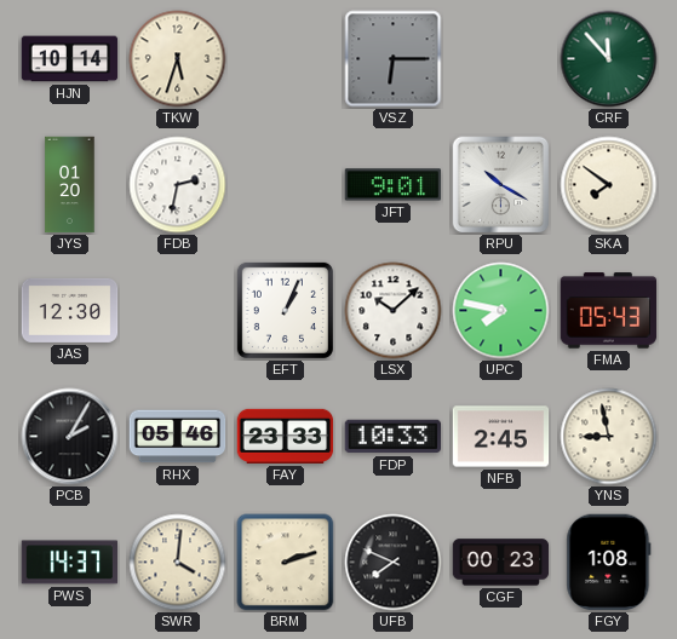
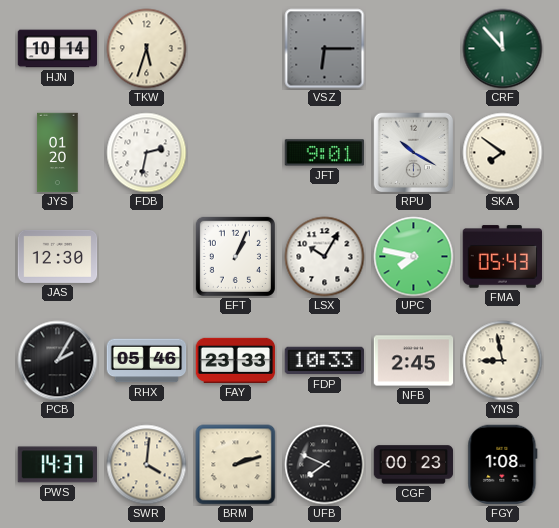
LSX: 10:08 -> 10:05
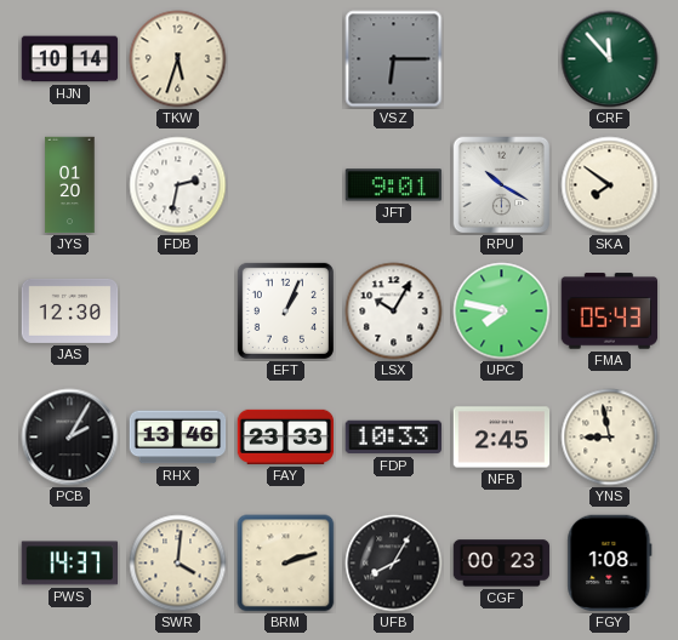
RHX: 05:46 -> 13:46
UFB: 7:49 -> 8:05
